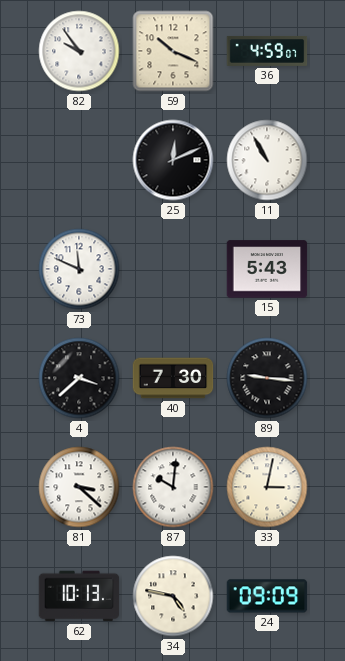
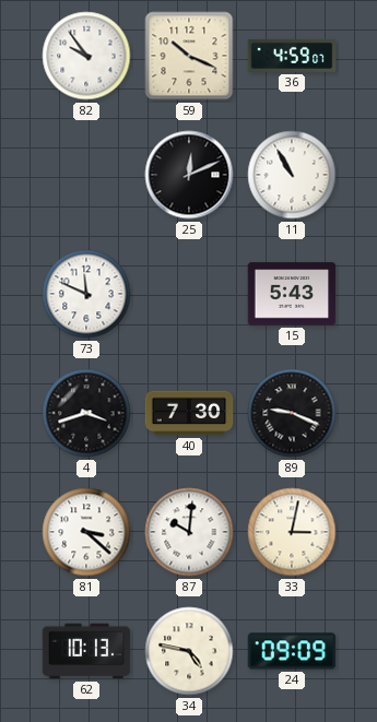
4: 3:38 -> 3:42
89: 9:16 -> 9:19
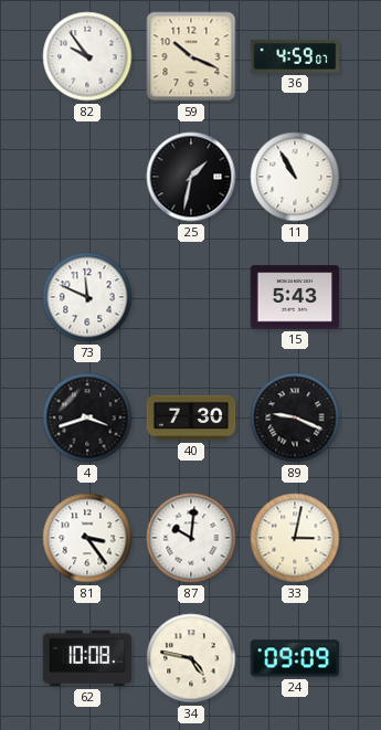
25: 12:11 -> 1:32
81: 3:22 -> 3:24
62: 10:13 -> 10:08
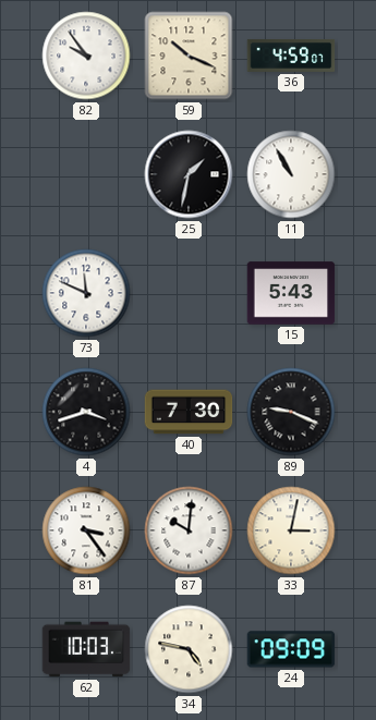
62: 10:08 -> 10:03
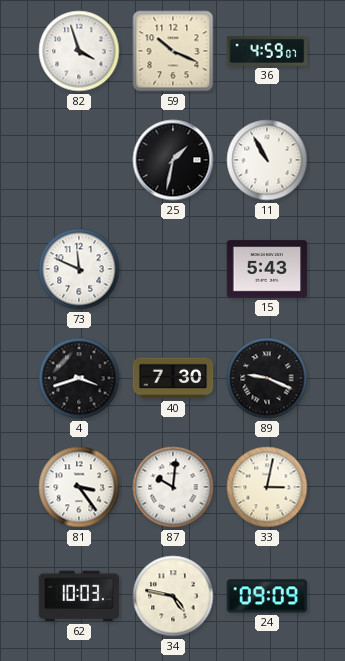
82: 9:54 -> 3:57
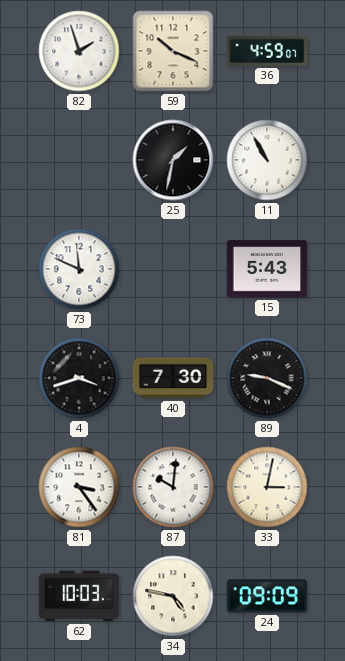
82: 3:57 -> 1:57
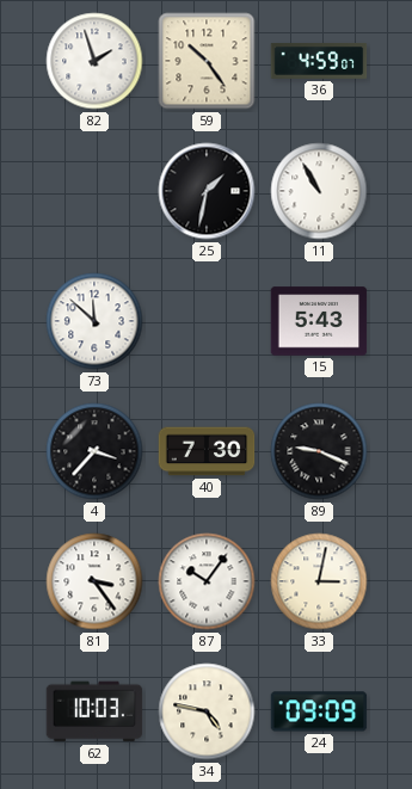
59: 10:19 -> 10:24
73: 11:49 -> 11:52
4: 3:42 -> 3:37
87: 10:01 -> 10:06
